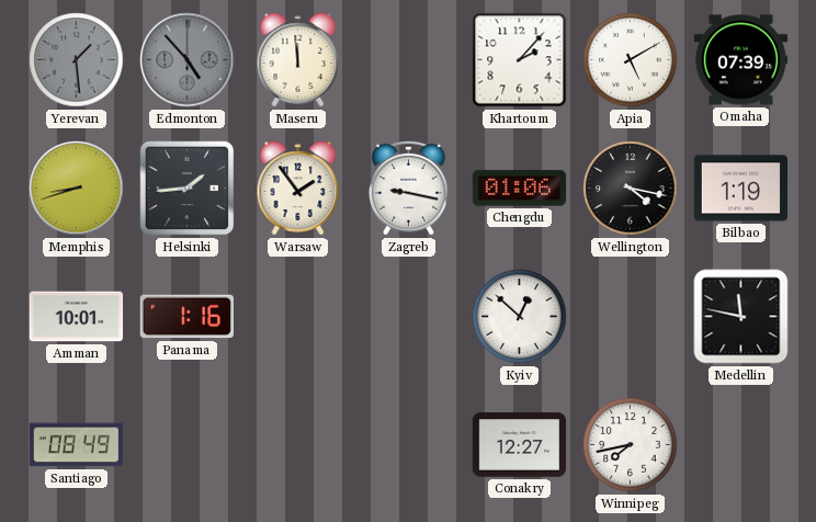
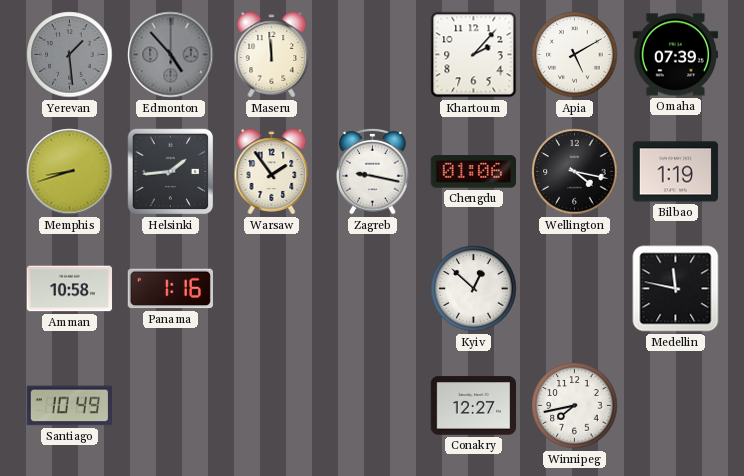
Amman: 10:01 -> 10:58
Santiago: 08:49 -> 10:49
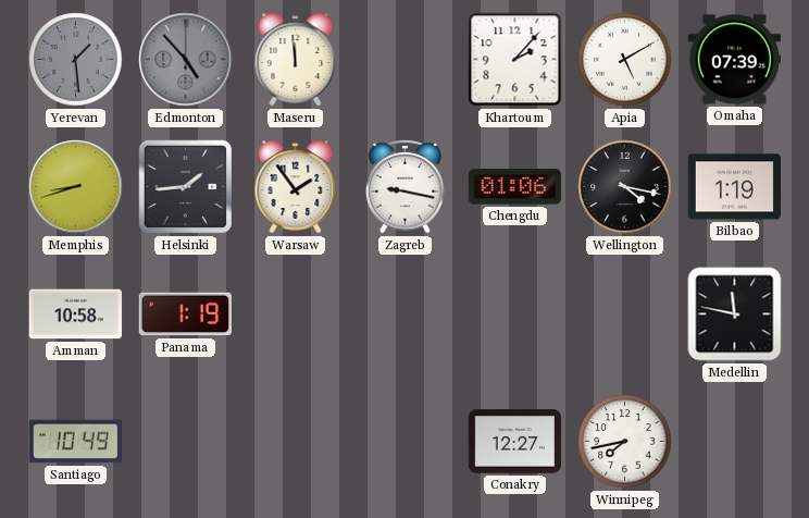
Panama: 1:16 -> 1:19
Kyiv: 12:52 -> none
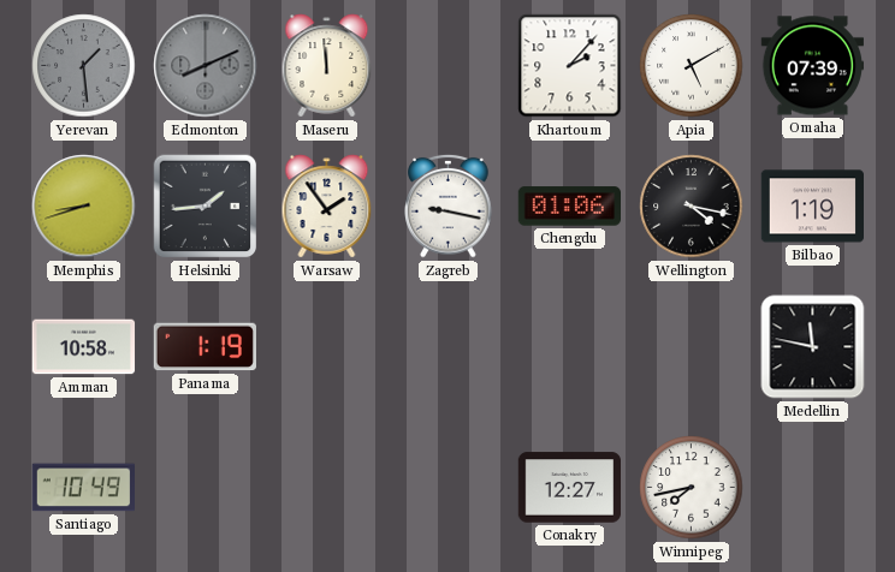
Edmonton: 4:53 -> 8:11
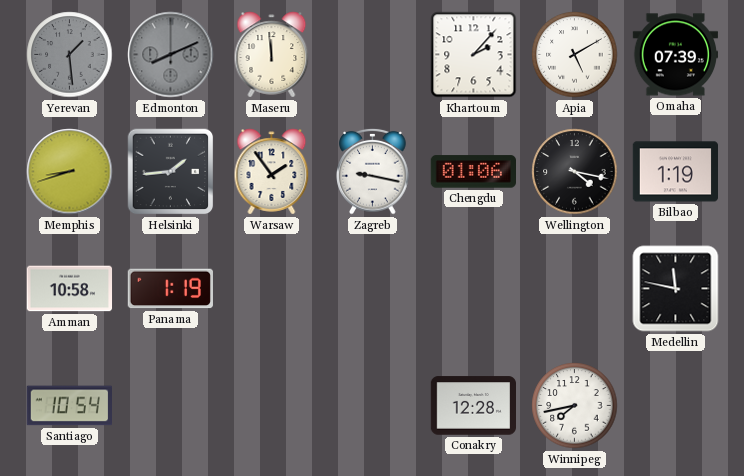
Santiago: 10:49 -> 10:54
Conakry: 12:27 -> 12:28
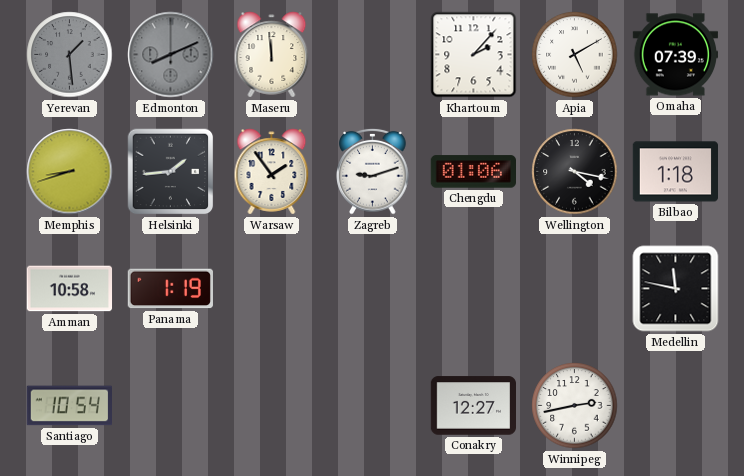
Zagreb: 9:17 -> 9:12
Bilbao: 1:19 -> 1:18
Conakry: 12:28 -> 12:27
Winnipeg: 7:43 -> 2:43
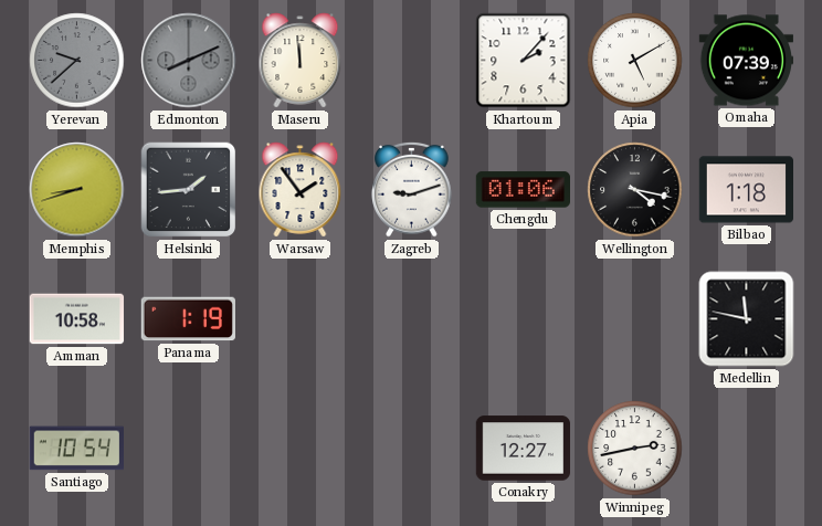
Yerevan: 1:29 -> 9:38
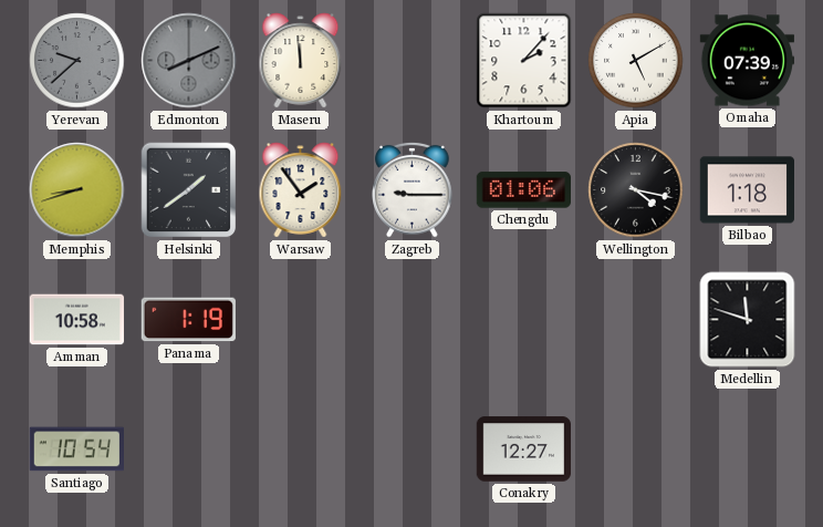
Helsinki: 1:44 -> 1:39
Zagreb: 9:12 -> 9:15
Medellin: 11:47 -> 11:48
Winnipeg: 2:43 -> none
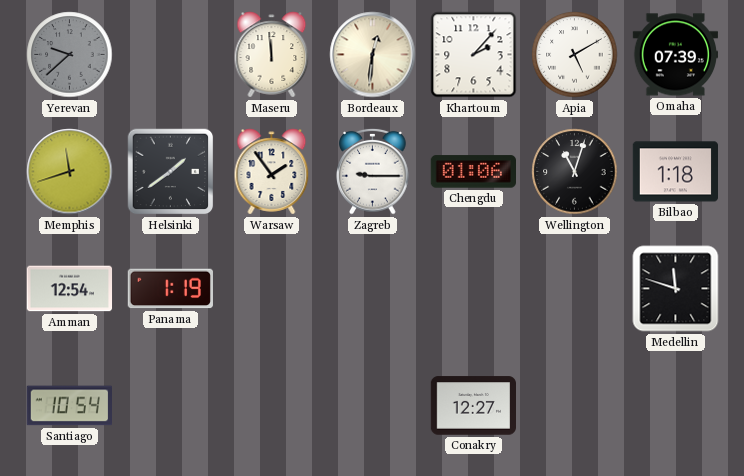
Edmonton: 8:11 -> none
Bordeaux: none -> 12:31
Memphis: 8:42 -> 11:42
Wellington: 4:17 -> 11:03
Amman: 10:58 -> 12:54
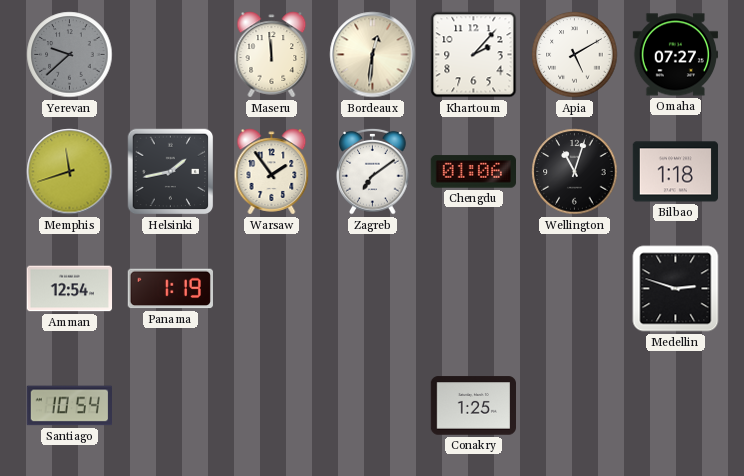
Omaha: 07:39 -> 07:27
Helsinki: 1:39 -> 1:43
Zagreb: 9:15 -> 7:09
Medellin: 11:48 -> 2:48
Conakry: 12:27 -> 1:25
